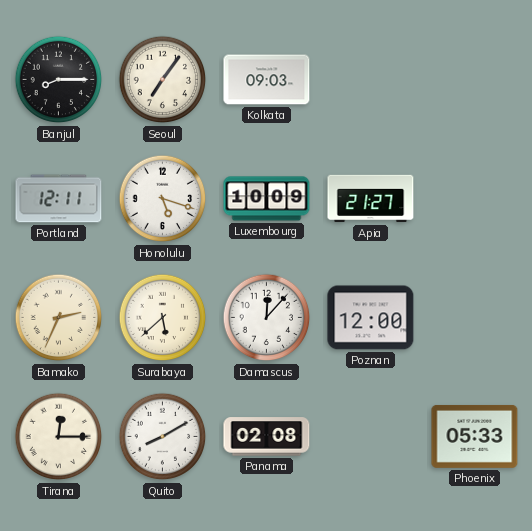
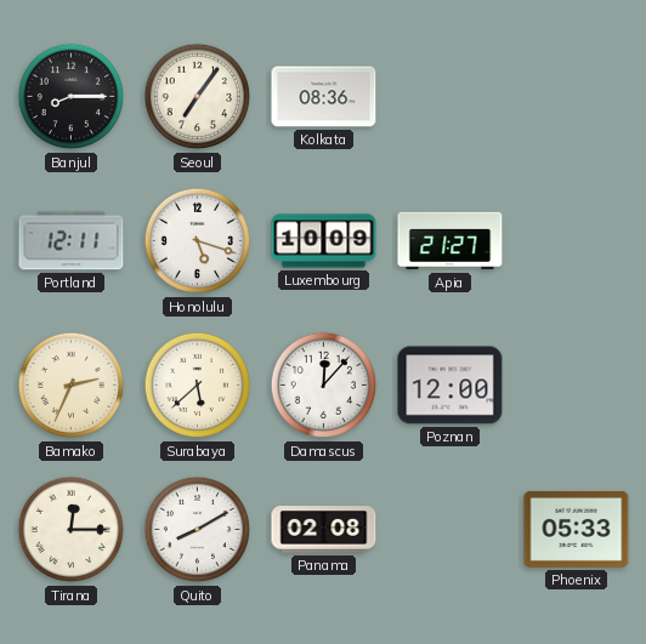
Kolkata: 09:03 -> 08:36
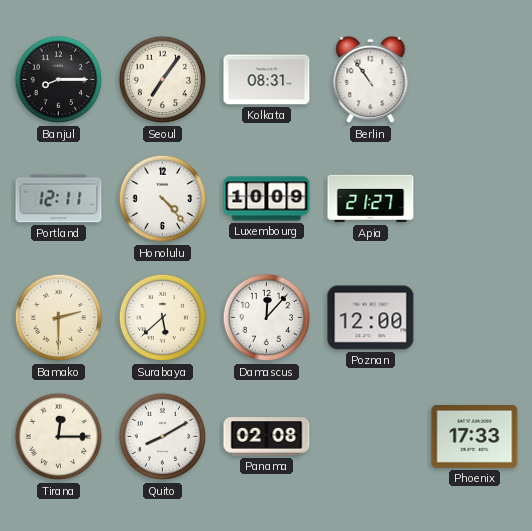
Kolkata: 08:36 -> 08:31
Berlin: none -> 10:54
Honolulu: 5:18 -> 4:23
Bamako: 2:34 -> 2:30
Phoenix: 05:33 -> 17:33
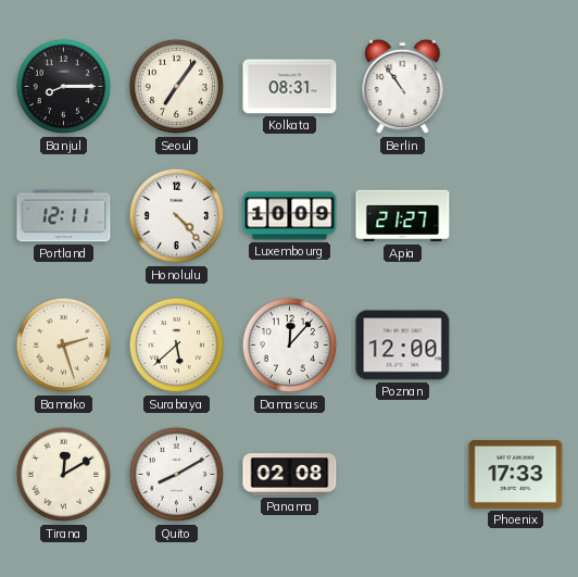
Bamako: 2:30 -> 2:27
Tirana: 12:15 -> 12:10
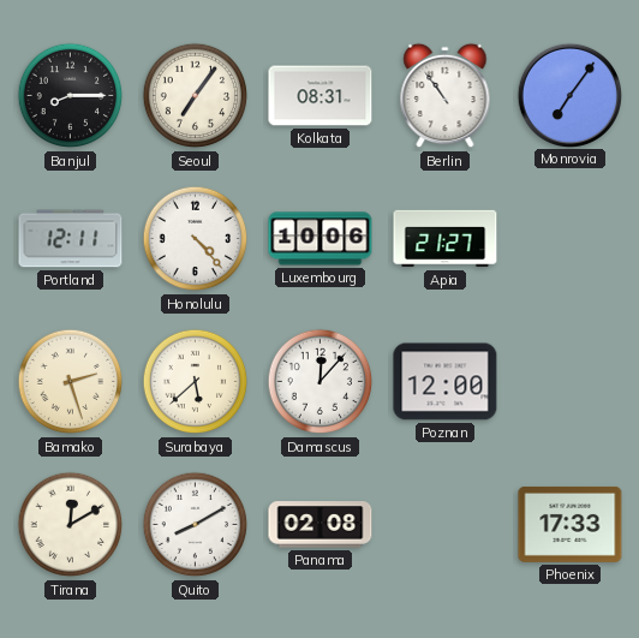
Monrovia: none -> 7:06
Luxembourg: 10:09 -> 10:06
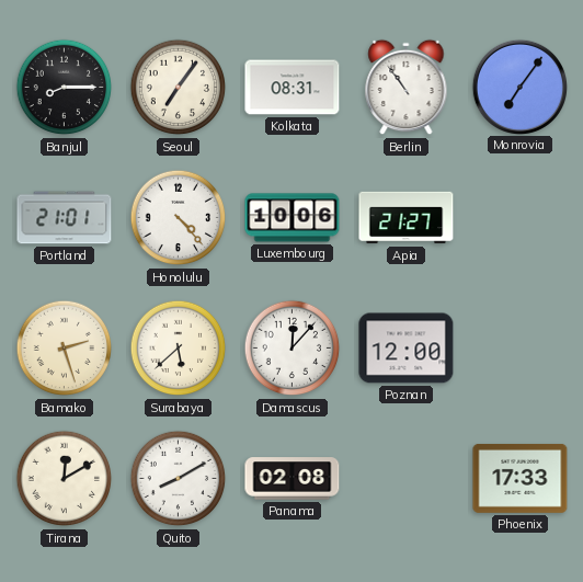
Portland: 12:11 -> 21:01
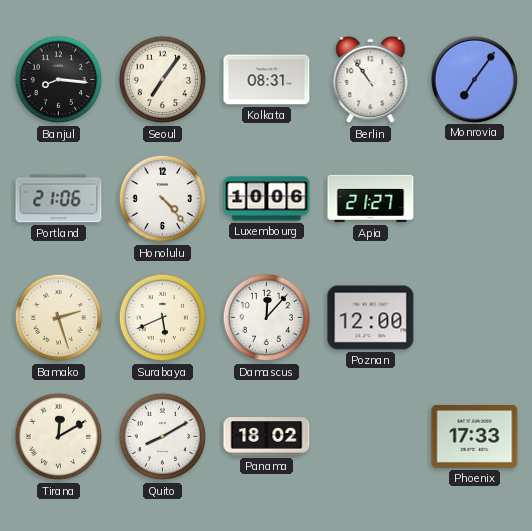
Banjul: 8:15 -> 8:16
Portland: 21:01 -> 21:06
Surabaya: 5:38 -> 5:41
Panama: 02:08 -> 18:02
